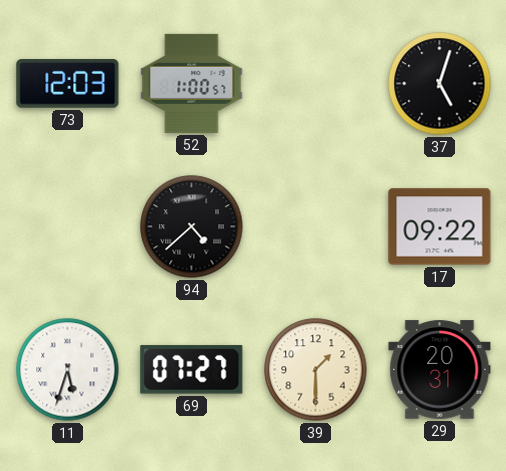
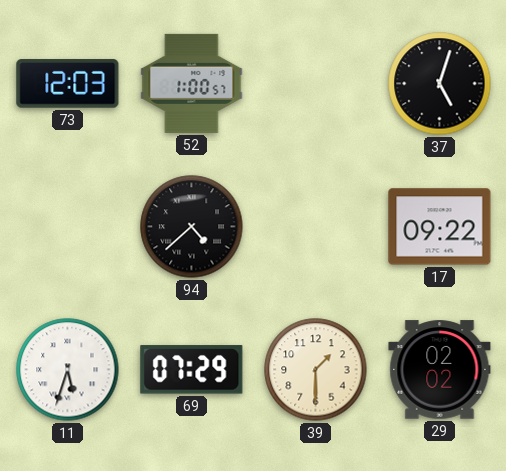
69: 07:27 -> 07:29
29: 20:31 -> 02:02
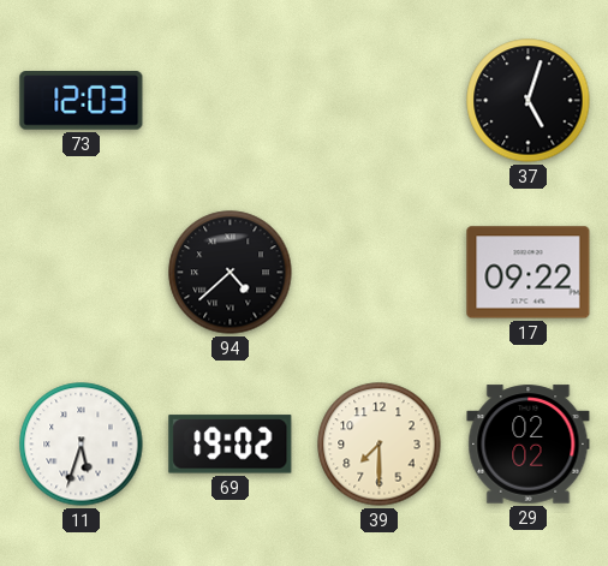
52: 1:00 -> none
69: 07:29 -> 19:02
39: 1:30 -> 7:30
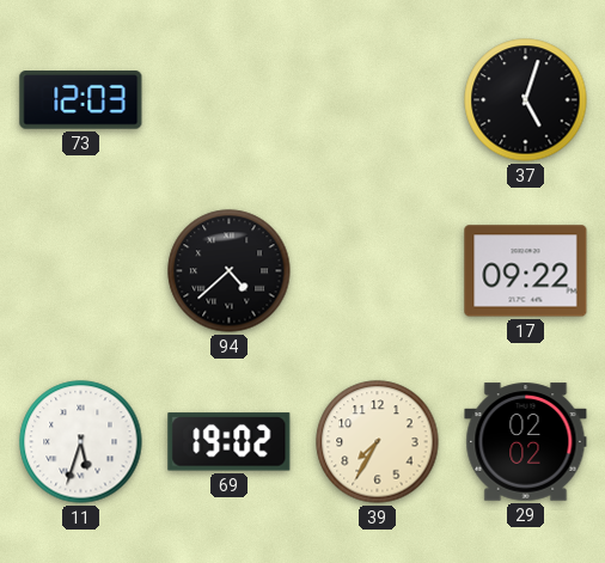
39: 7:30 -> 7:35
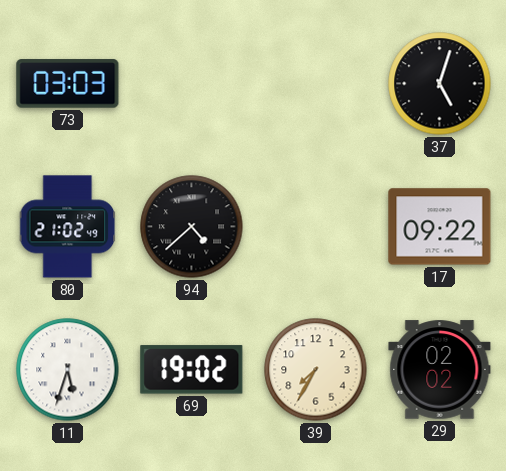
73: 12:03 -> 03:03
80: none -> 21:02
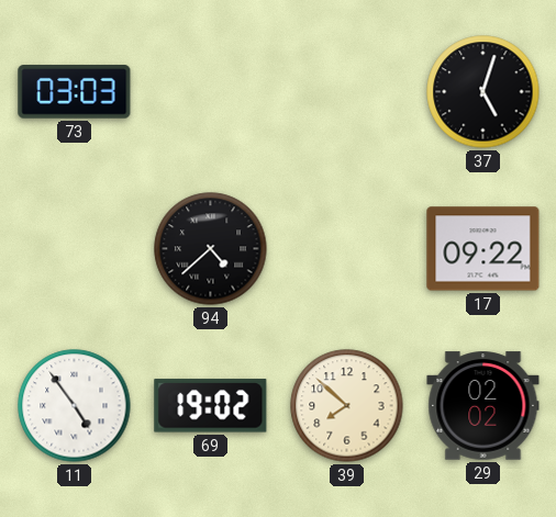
80: 21:02 -> none
11: 5:33 -> 4:54
39: 7:35 -> 7:52
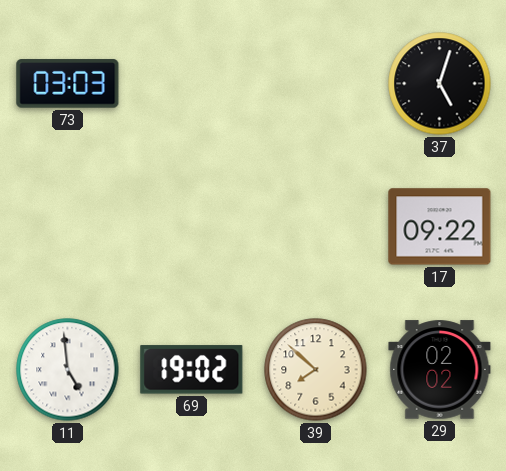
94: 4:38 -> none
11: 4:54 -> 4:59
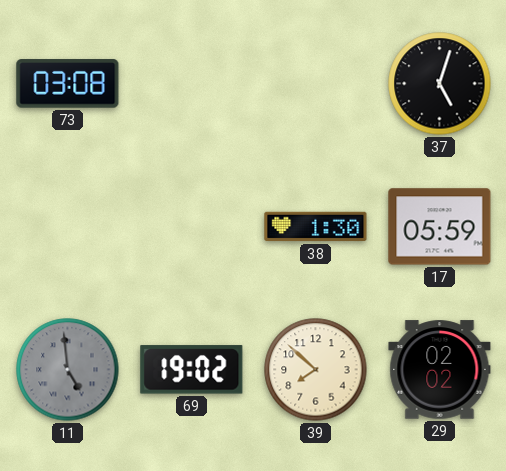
73: 03:03 -> 03:08
38: none -> 1:30
17: 09:22 -> 05:59
11 dial: white -> grey
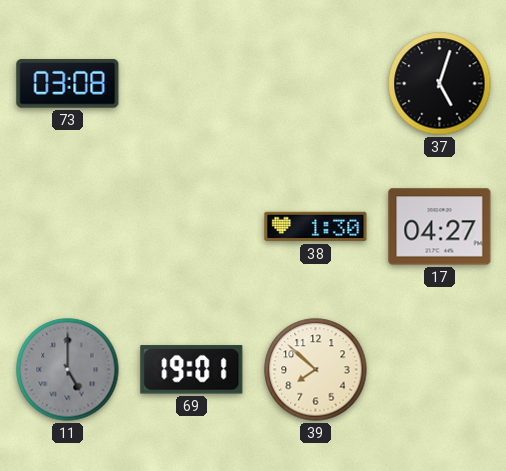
17: 05:59 -> 04:27
11: 4:59 -> 5:00
69: 19:02 -> 19:01
29: 02:02 -> none
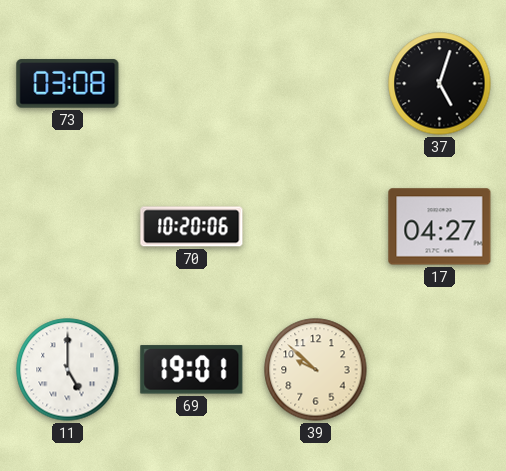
70: none -> 10:20
38: 1:30 -> none
11 dial: grey -> white
39: 7:52 -> 9:52
